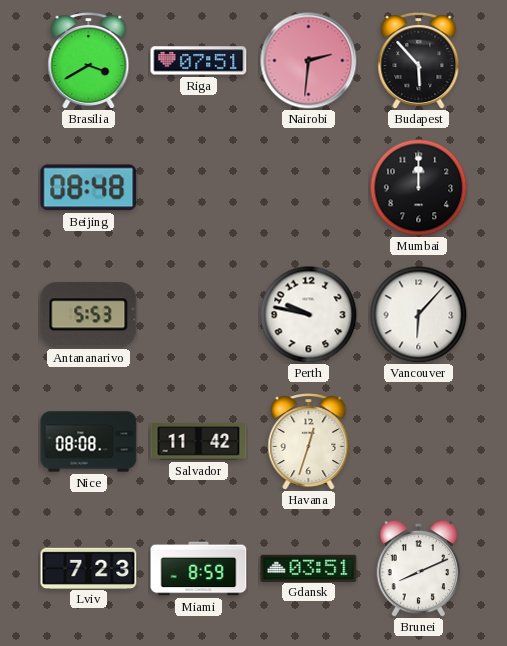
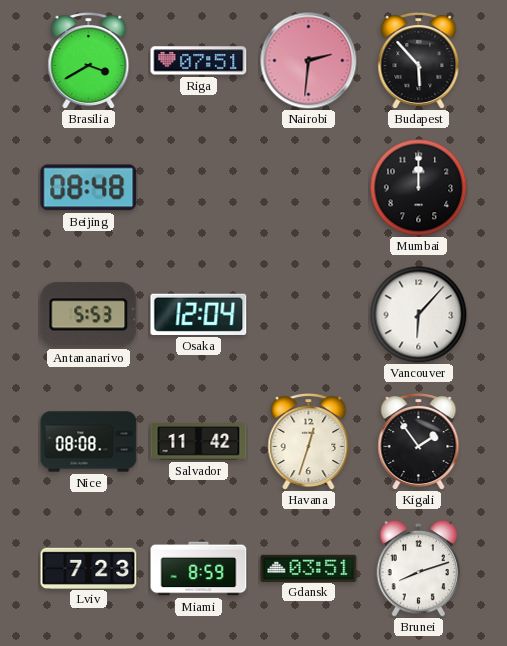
Osaka: none -> 12:04
Perth: 9:47 -> none
Kigali: none -> 1:54
Brunei: 8:11 -> 8:12
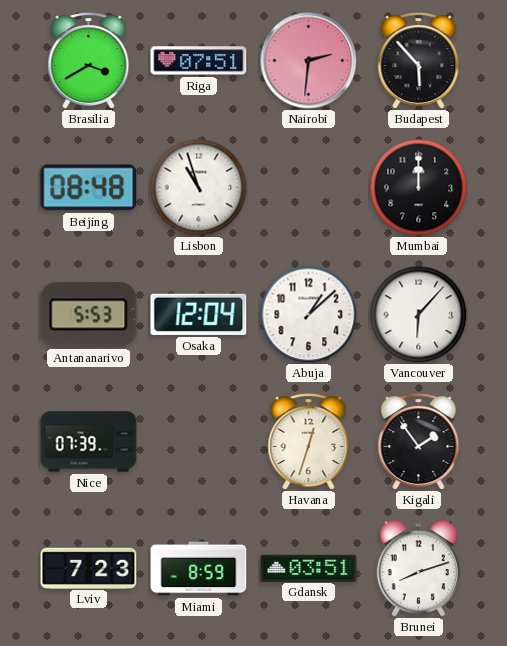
Lisbon: none -> 10:57
Abuja: none -> 1:08
Nice: 08:08 -> 07:39
Salvador: 11:42 -> none
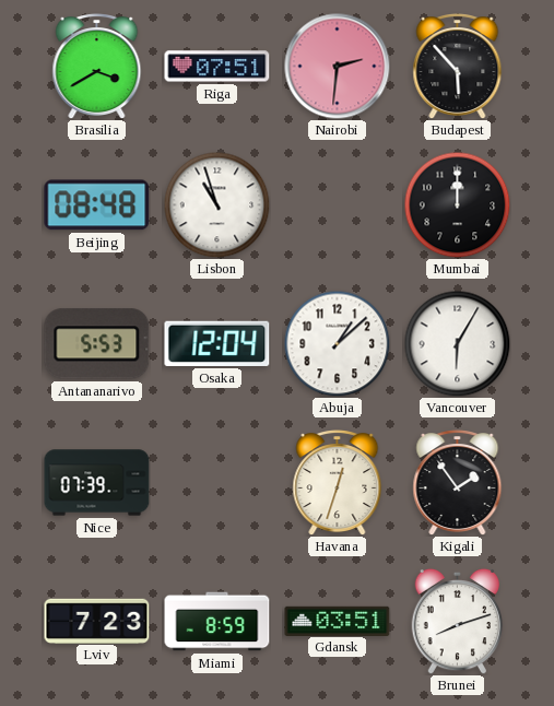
Vancouver: 6:07 -> 6:05
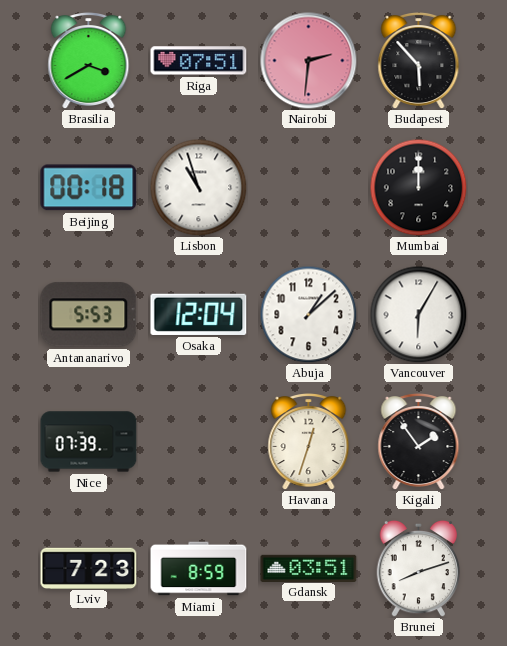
Beijing: 08:48 -> 00:18
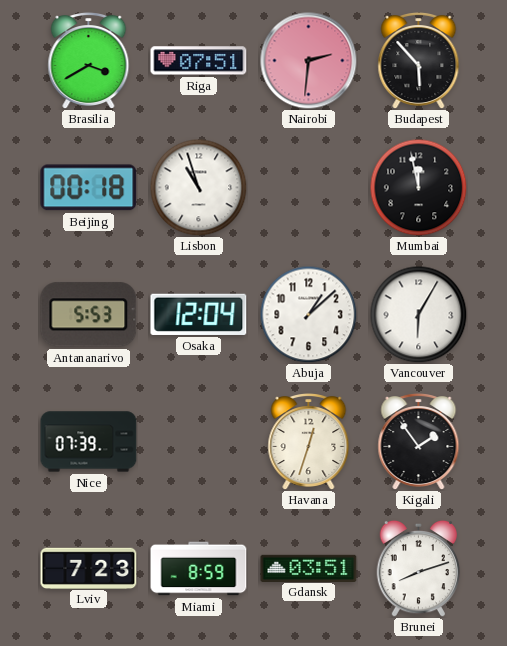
Mumbai: 12:00 -> 11:58
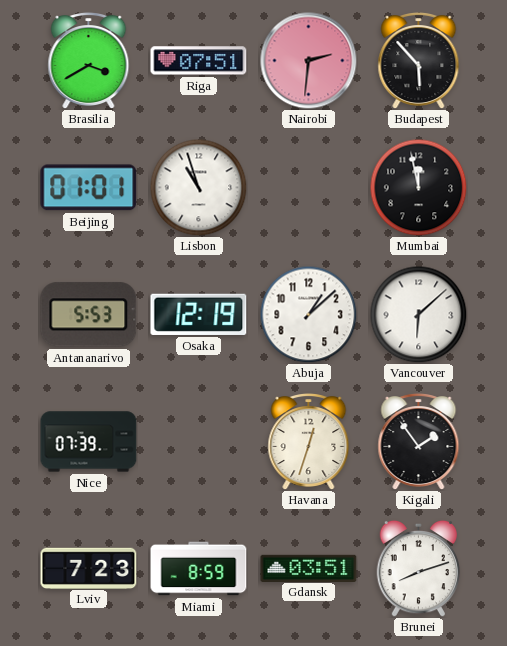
Beijing: 00:18 -> 01:01
Osaka: 12:04 -> 12:19
Vancouver: 6:05 -> 6:08
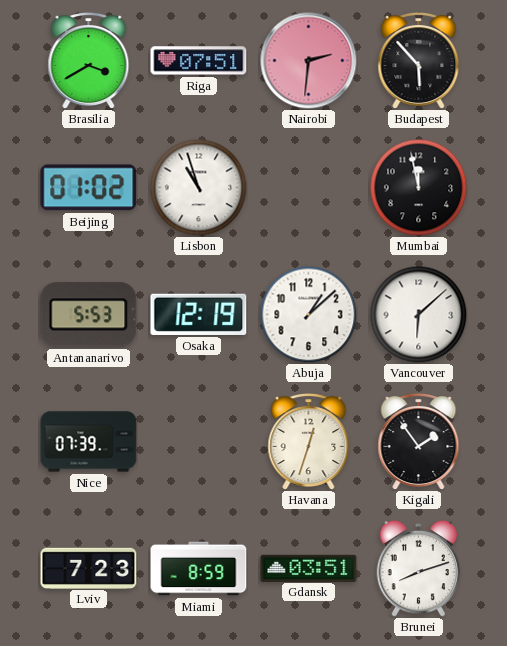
Beijing: 01:01 -> 01:02
